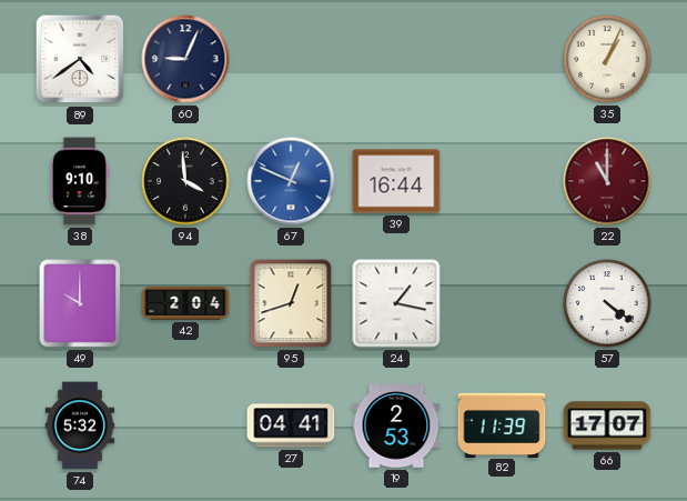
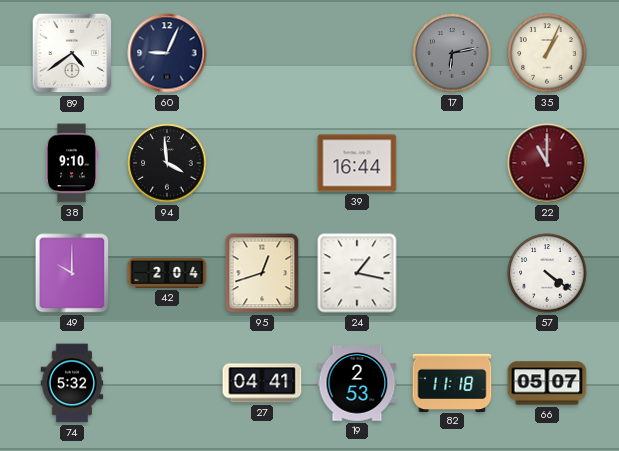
17: none -> 6:13
67: 12:49 -> none
82: 11:39 -> 11:18
66: 17:07 -> 05:07
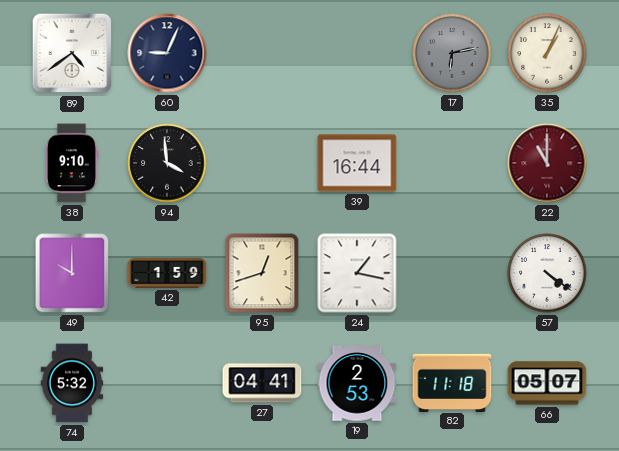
42: 2:04 -> 1:59
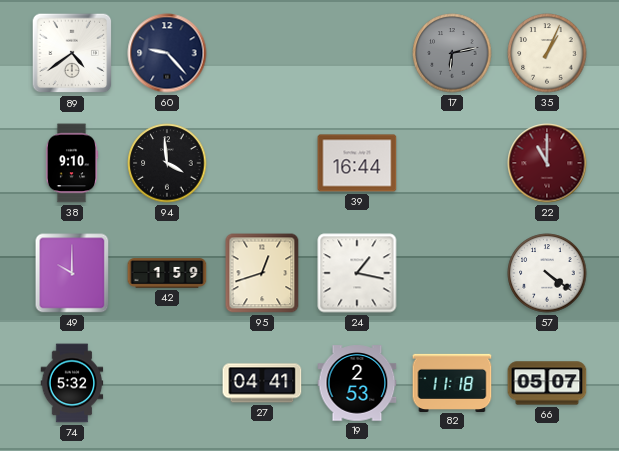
60: 9:04 -> 9:23
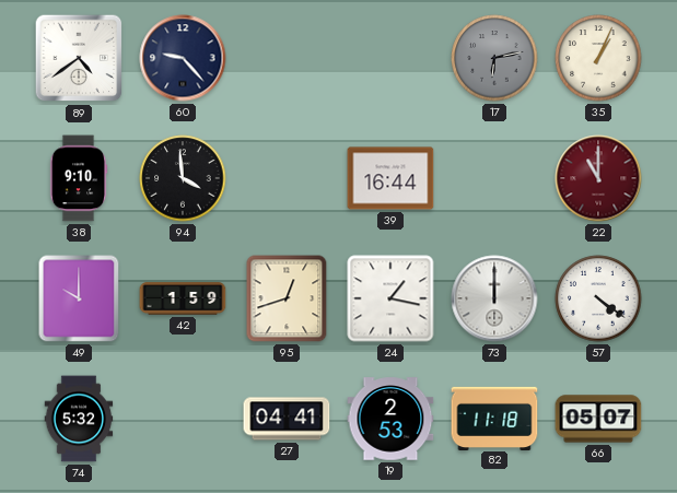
73: none -> 12:00
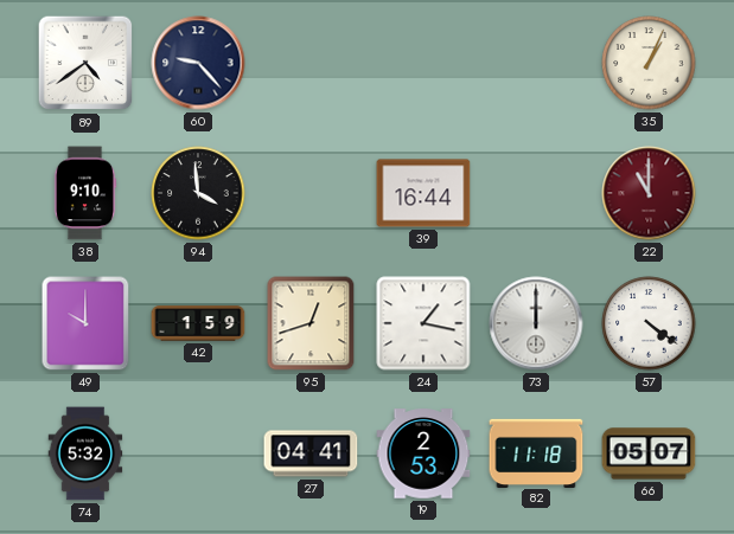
17: 6:13 -> none
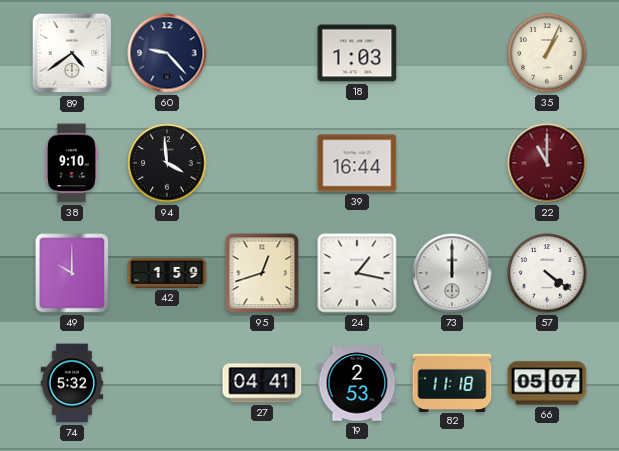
18: none -> 1:03
